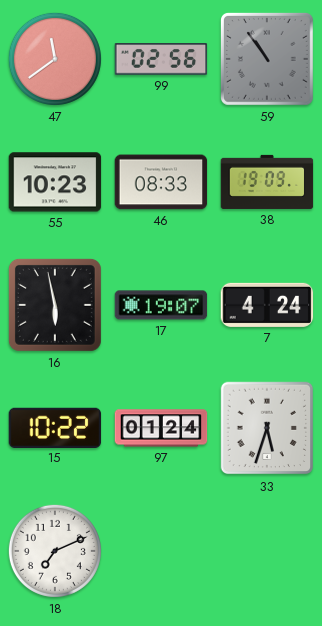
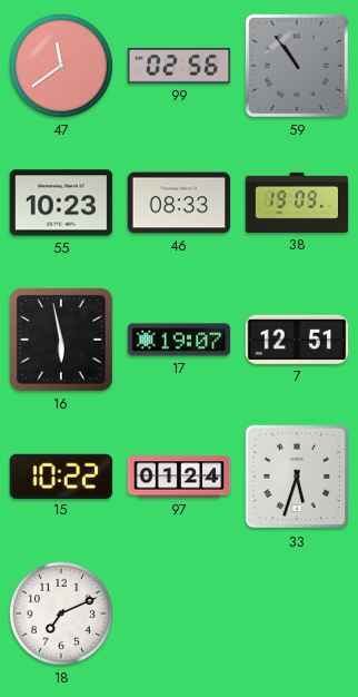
7: 4:24 -> 12:51
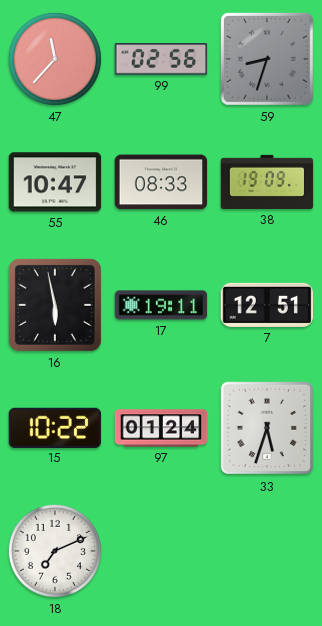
47: 11:39 -> 11:37
59: 10:54 -> 8:33
55: 10:23 -> 10:47
17: 19:07 -> 19:11
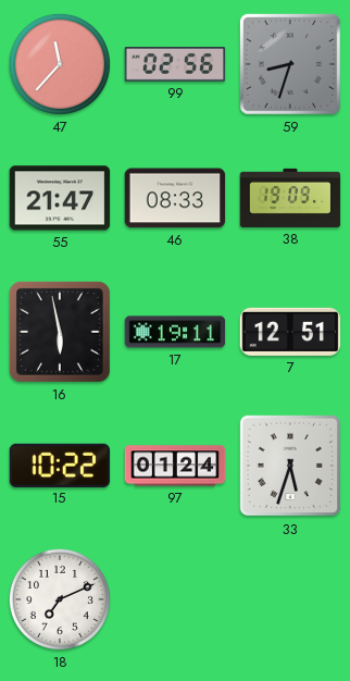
55: 10:47 -> 21:47
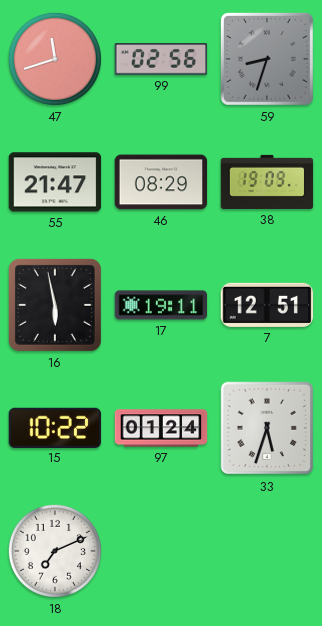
47: 11:37 -> 11:42
46: 08:33 -> 08:29
